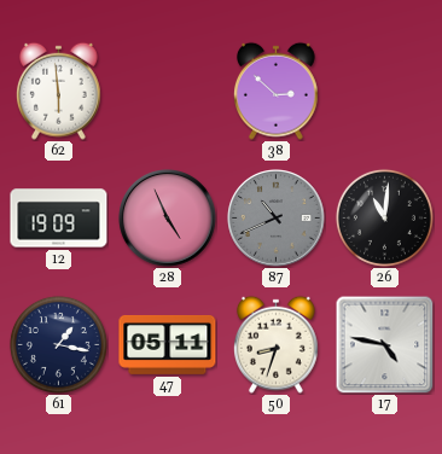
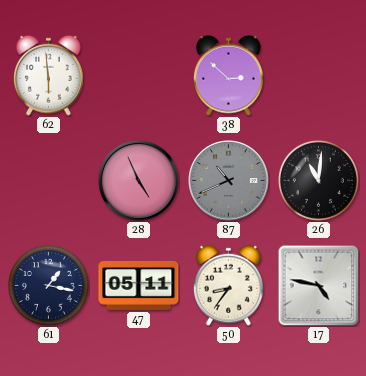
12: 19:09 -> none
50: 8:33 -> 8:36
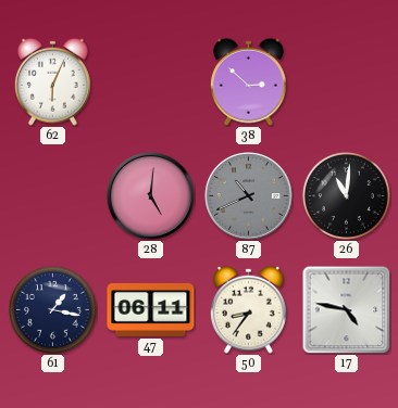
62: 5:59 -> 6:04
28: 4:56 -> 5:01
47: 05:11 -> 06:11
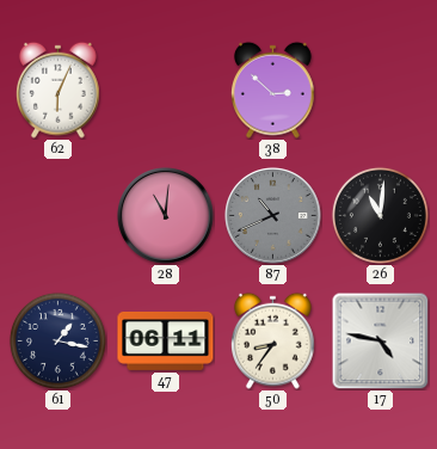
28: 5:01 -> 11:01
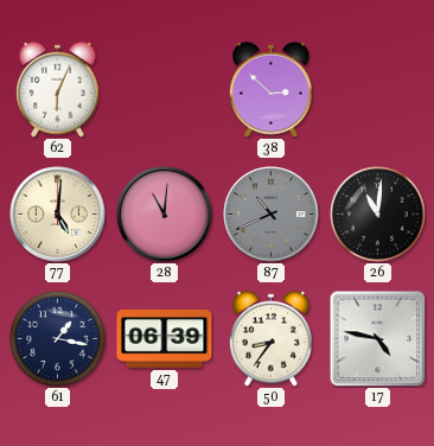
77: none -> 5:01
47: 06:11 -> 06:39
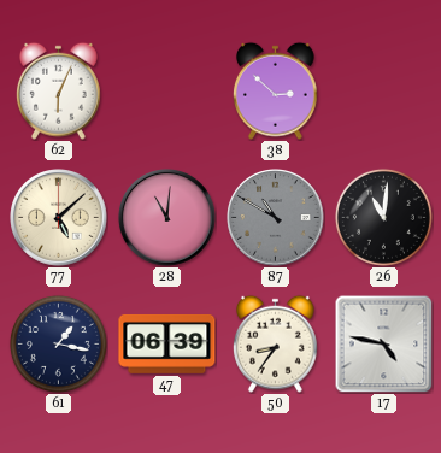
77: 5:01 -> 5:08
87: 10:41 -> 10:50
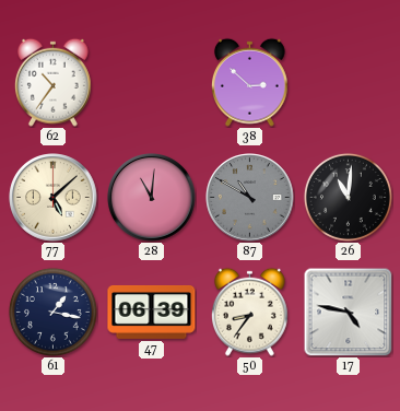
62: 6:04 -> 10:36
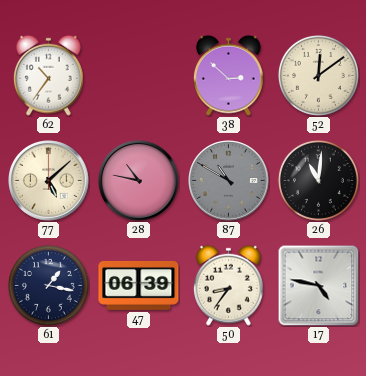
52: none -> 12:09
28: 11:01 -> 10:47
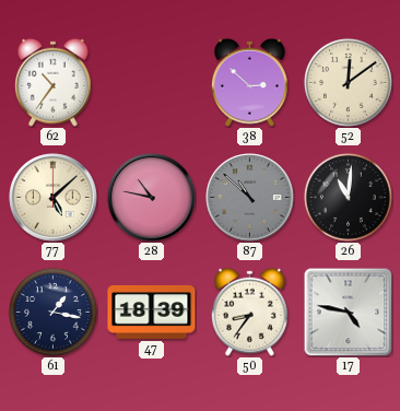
87: 10:50 -> 10:52
47: 06:39 -> 18:39
